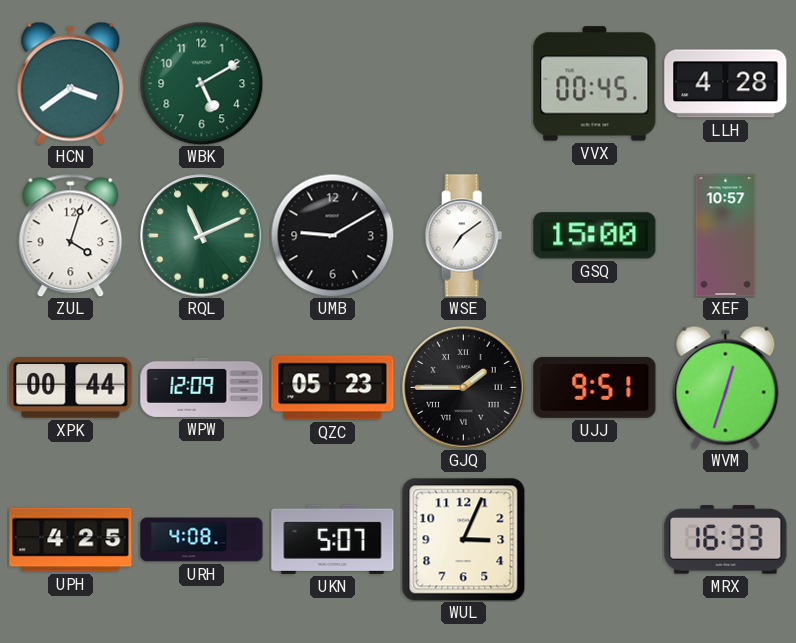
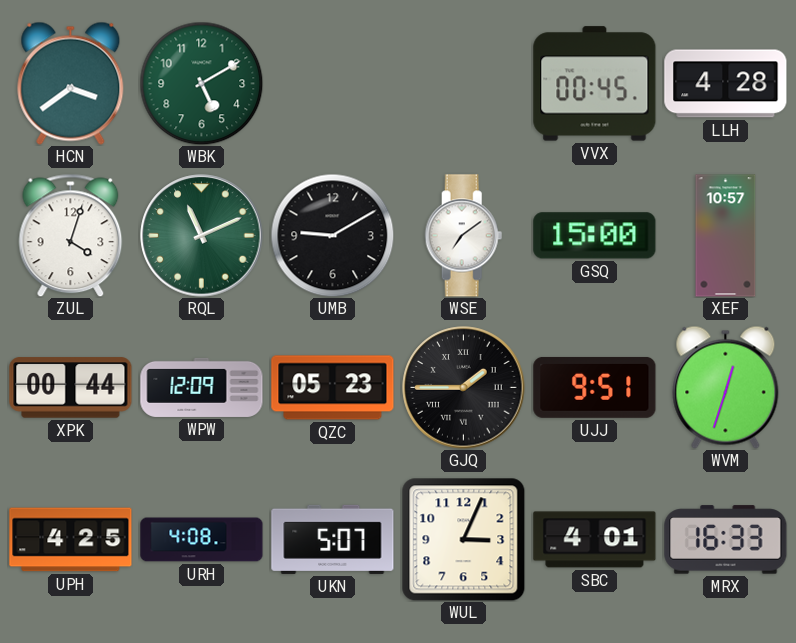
SBC: none -> 4:01
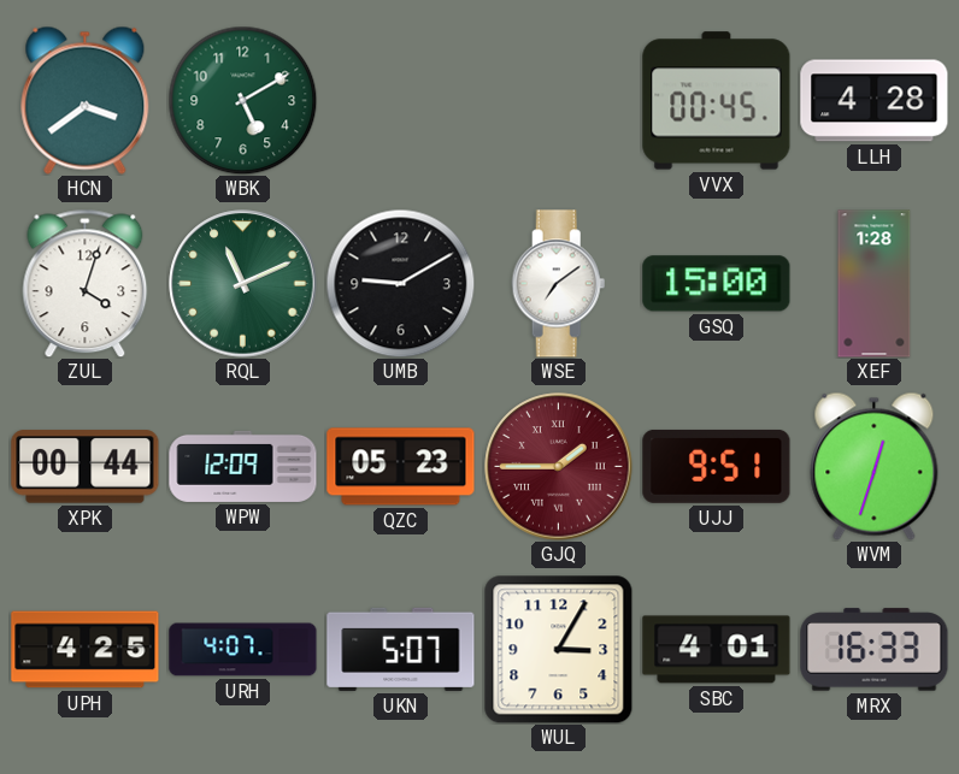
XEF: 10:57 -> 1:28
GJQ dial: black -> burgundy
URH: 4:08 -> 4:07
WUL: 3:04 -> 3:05
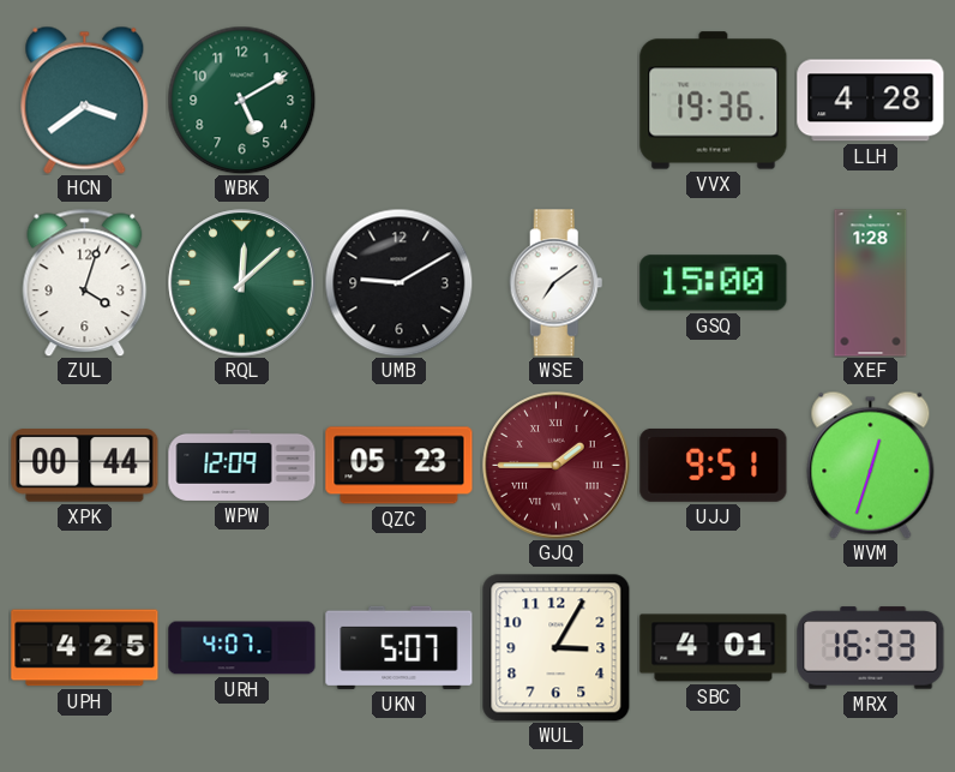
VVX: 00:45 -> 19:36
RQL: 11:11 -> 12:08
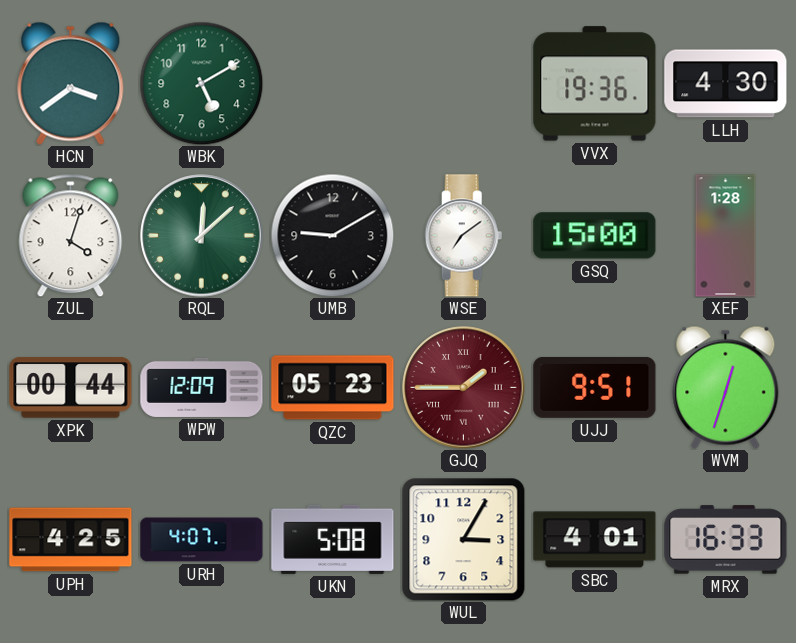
LLH: 4:28 -> 4:30
UKN: 5:07 -> 5:08
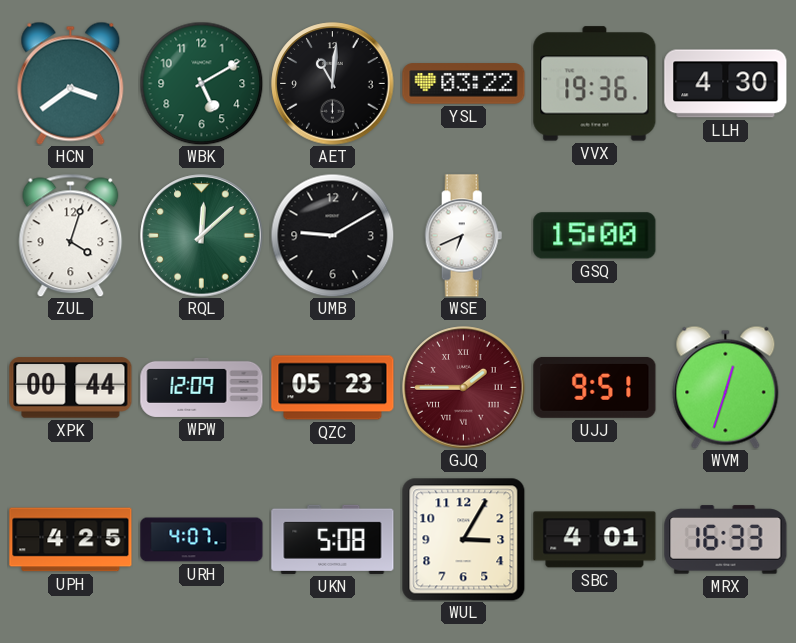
AET: none -> 11:01
YSL: none -> 03:22
WSE: 7:09 -> 6:41
XEF: 1:28 -> none
